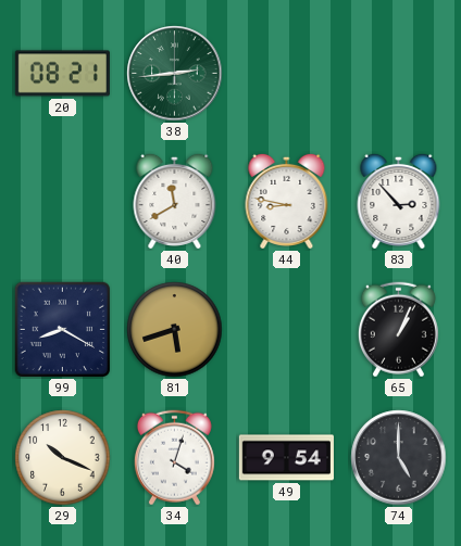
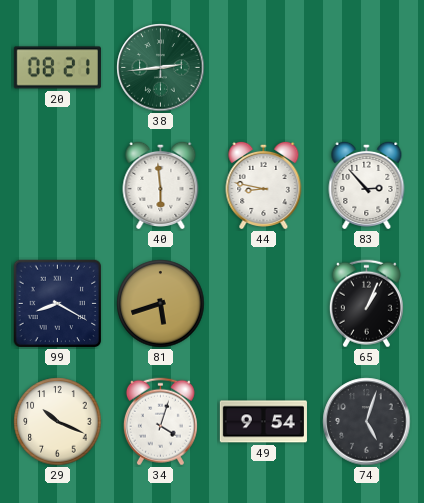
40: 11:40 -> 5:59
74: 5:00 -> 5:03
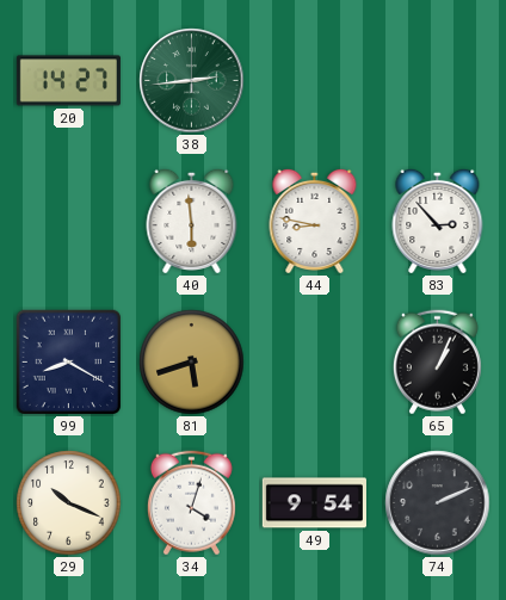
20: 08:21 -> 14:27
74: 5:03 -> 2:11
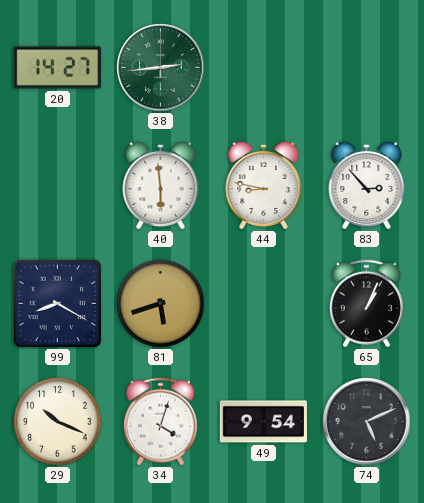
74: 2:11 -> 5:11
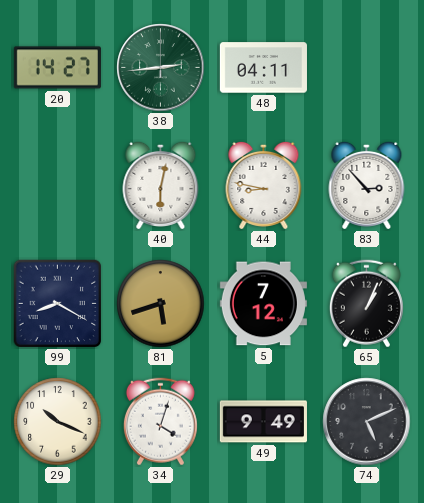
48: none -> 04:11
40: 5:59 -> 6:02
5: none -> 7:12
49: 9:54 -> 9:49
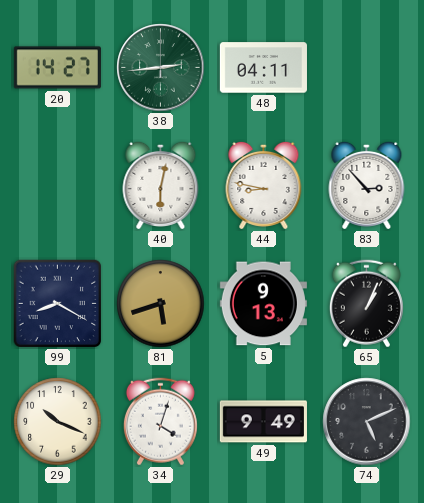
5: 7:12 -> 9:13
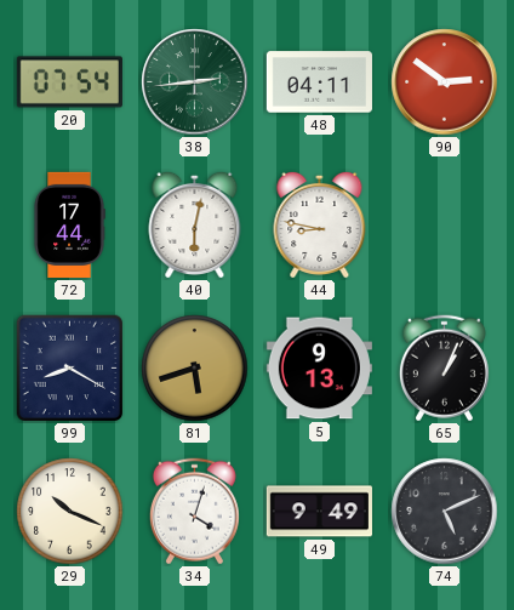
20: 14:27 -> 07:54
90: none -> 2:51
72: none -> 17:44
83: 2:53 -> none
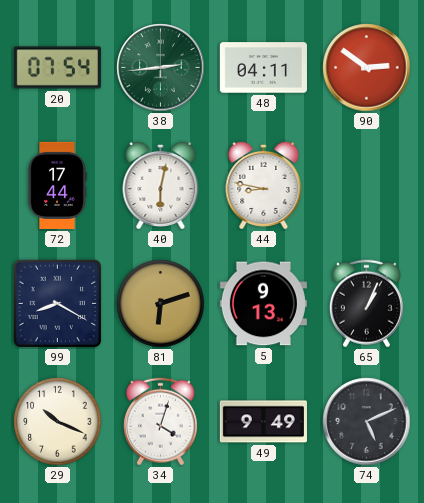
81: 5:42 -> 6:12
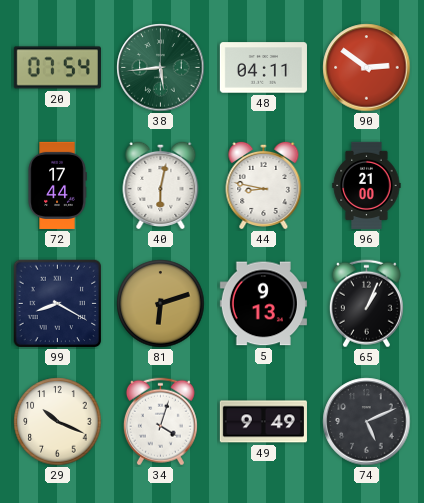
38: 2:44 -> 5:44
96: none -> 21:00
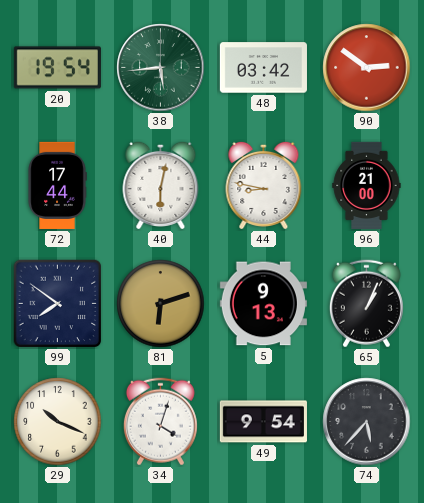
20: 07:54 -> 19:54
48: 04:11 -> 03:42
99: 8:20 -> 7:51
49: 9:49 -> 9:54
74: 5:11 -> 5:37
